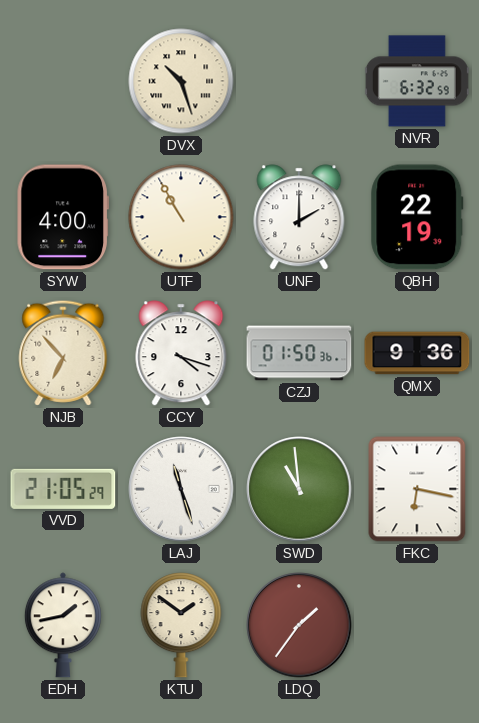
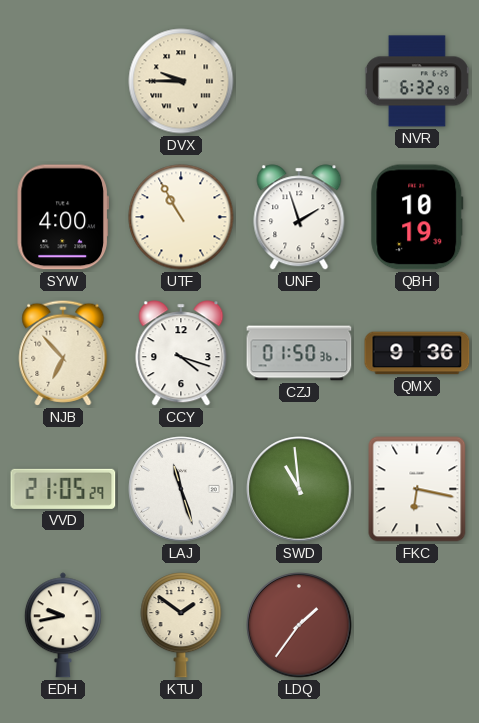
DVX: 10:27 -> 9:45
UNF: 2:00 -> 1:57
QBH: 22:19 -> 10:19
EDH: 1:43 -> 9:43
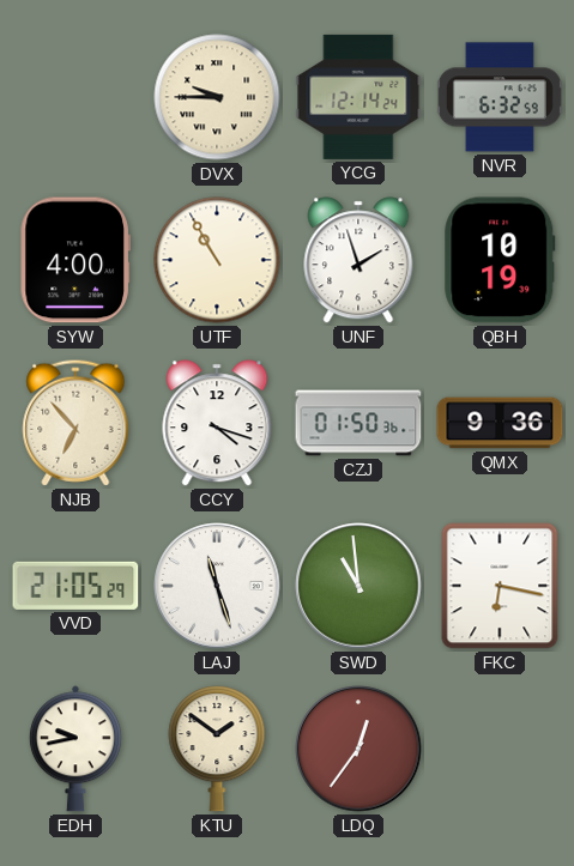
YCG: none -> 12:14
LDQ: 1:36 -> 12:36
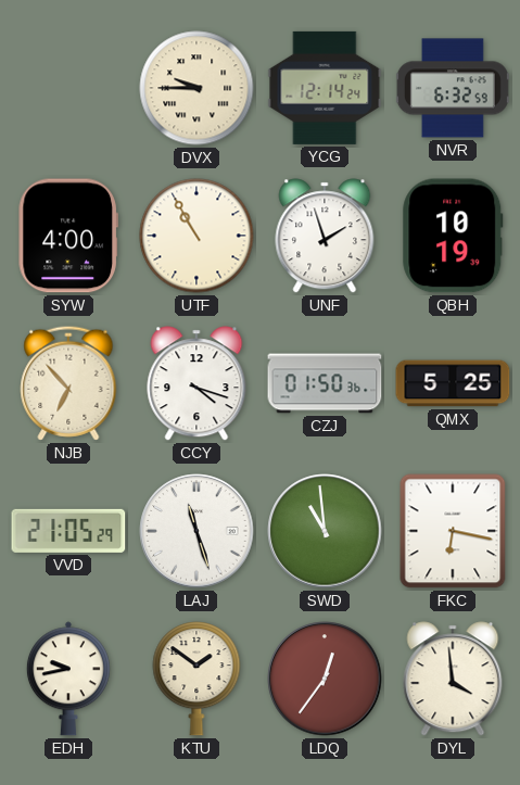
QMX: 9:36 -> 5:25
DYL: none -> 3:59
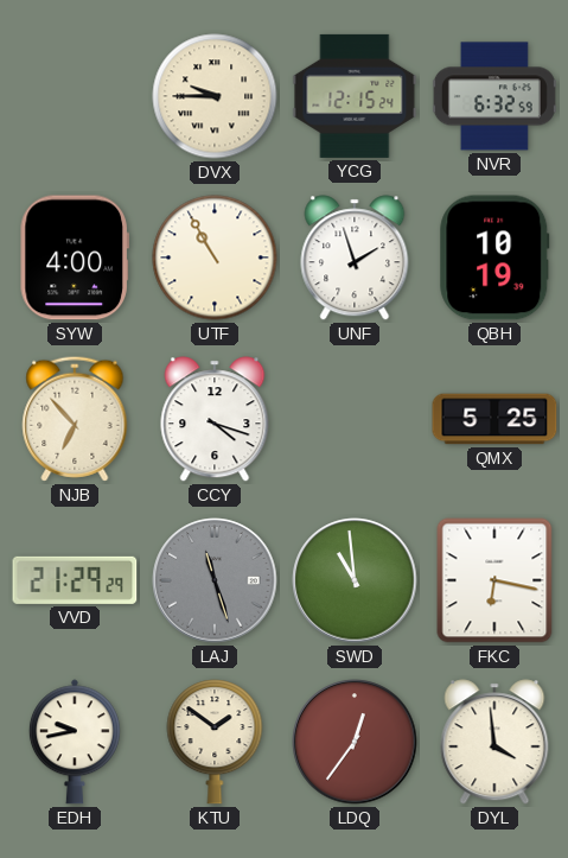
YCG: 12:14 -> 12:15
CZJ: 01:50 -> none
VVD: 21:05 -> 21:29
LAJ dial: white -> grey
